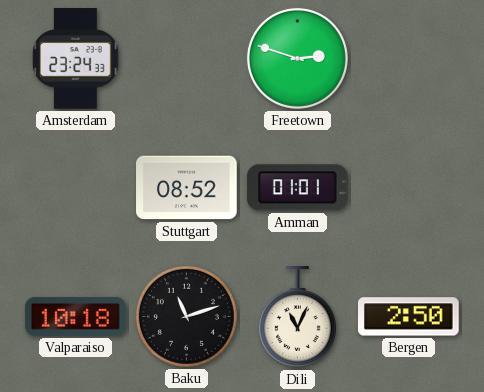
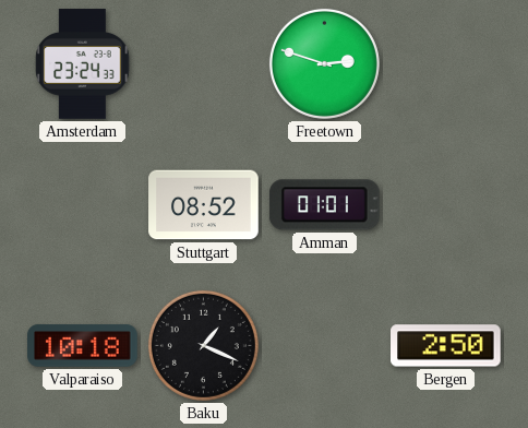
Baku: 11:12 -> 1:19
Dili: 11:04 -> none
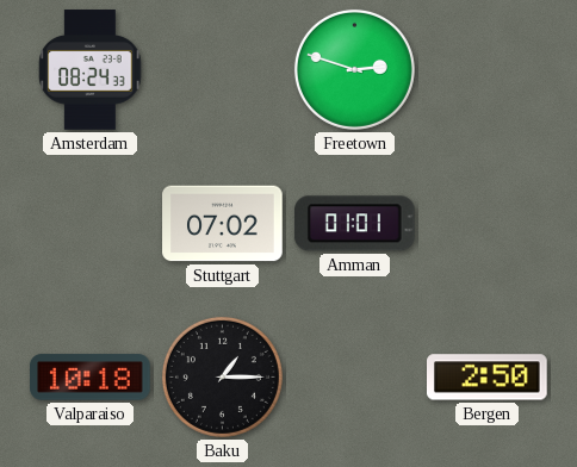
Amsterdam: 23:24 -> 08:24
Stuttgart: 08:52 -> 07:02
Baku: 1:19 -> 1:15
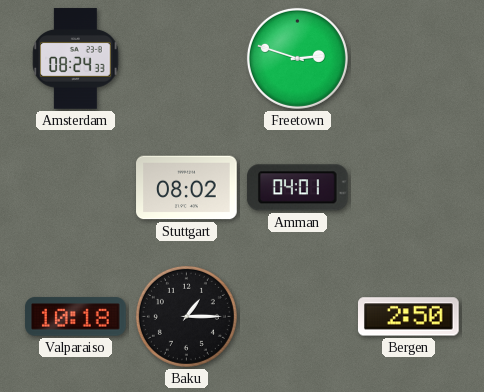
Stuttgart: 07:02 -> 08:02
Amman: 01:01 -> 04:01
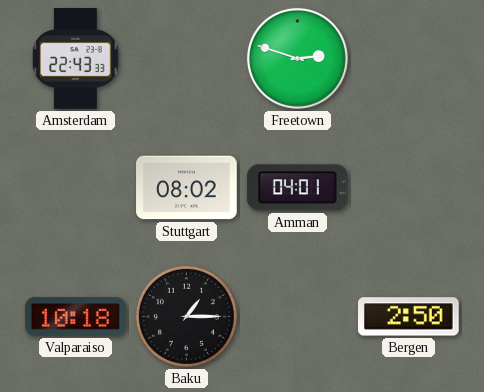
Amsterdam: 08:24 -> 22:43
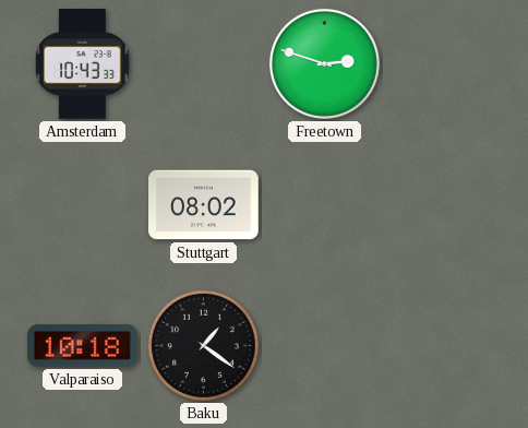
Amsterdam: 22:43 -> 10:43
Amman: 04:01 -> none
Baku: 1:15 -> 1:21
Bergen: 2:50 -> none
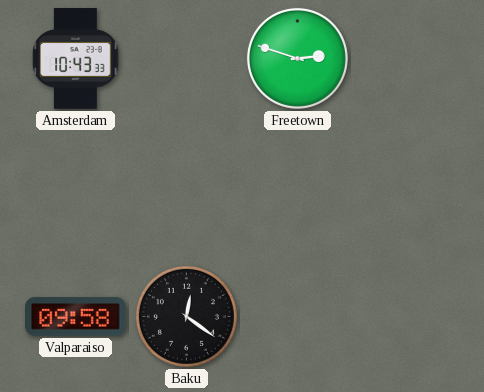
Stuttgart: 08:02 -> none
Valparaiso: 10:18 -> 09:58
Baku: 1:21 -> 12:21
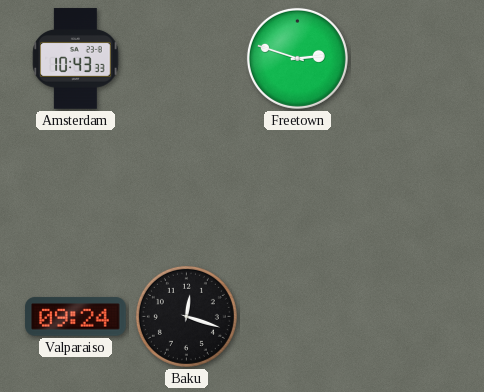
Valparaiso: 09:58 -> 09:24
Baku: 12:21 -> 12:18
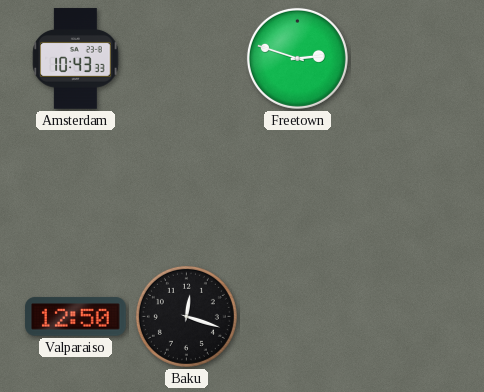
Valparaiso: 09:24 -> 12:50
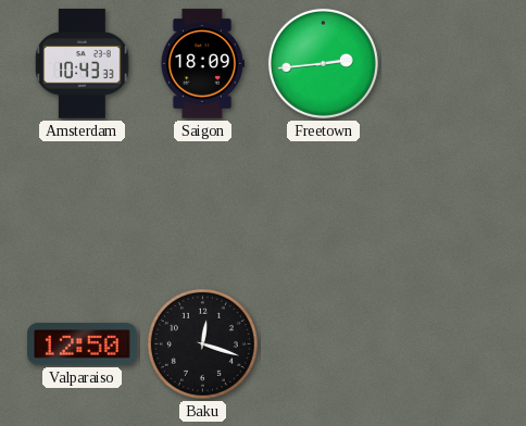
Saigon: none -> 18:09
Freetown: 2:48 -> 2:44
